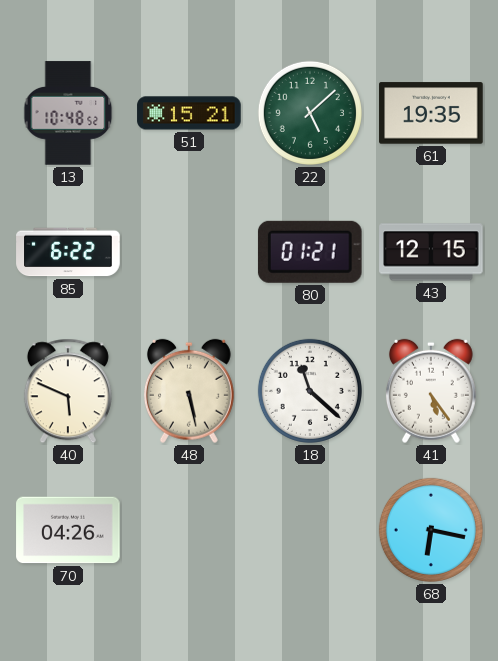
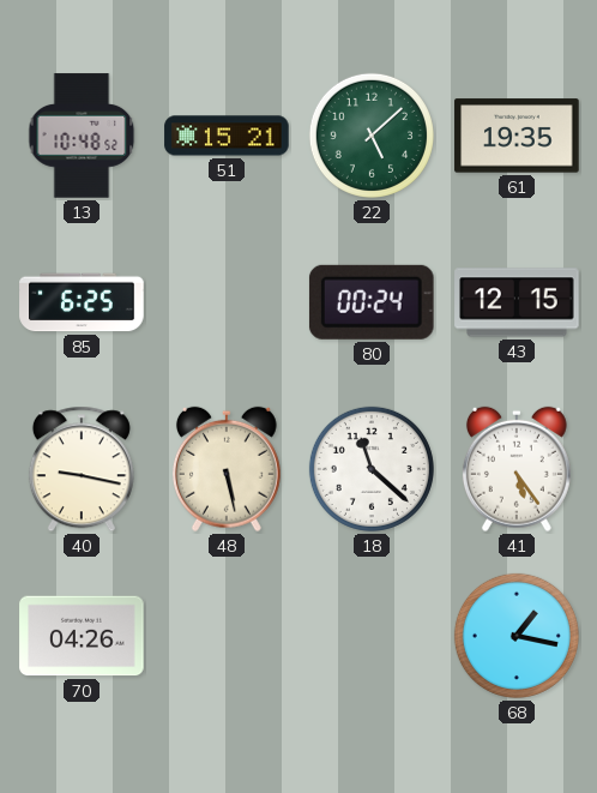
85: 6:22 -> 6:25
80: 01:21 -> 00:24
40: 5:49 -> 9:17
68: 6:17 -> 1:17
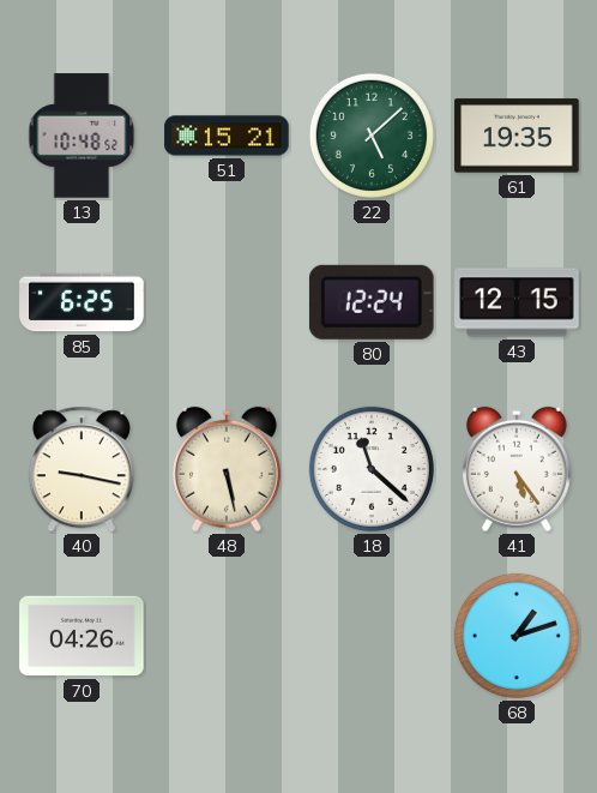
80: 00:24 -> 12:24
68: 1:17 -> 1:12
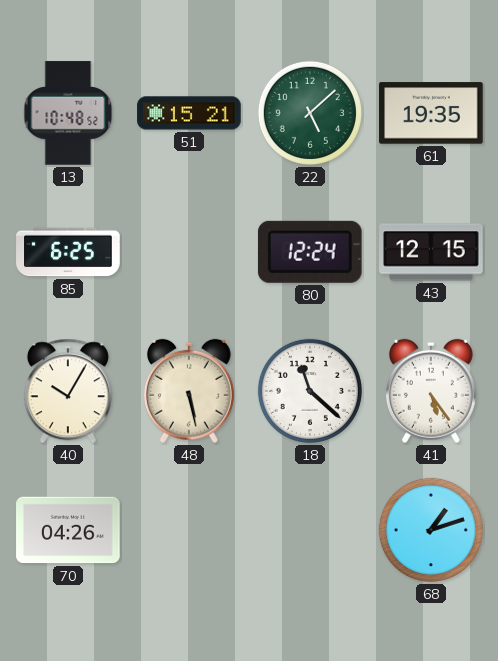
40: 9:17 -> 10:05
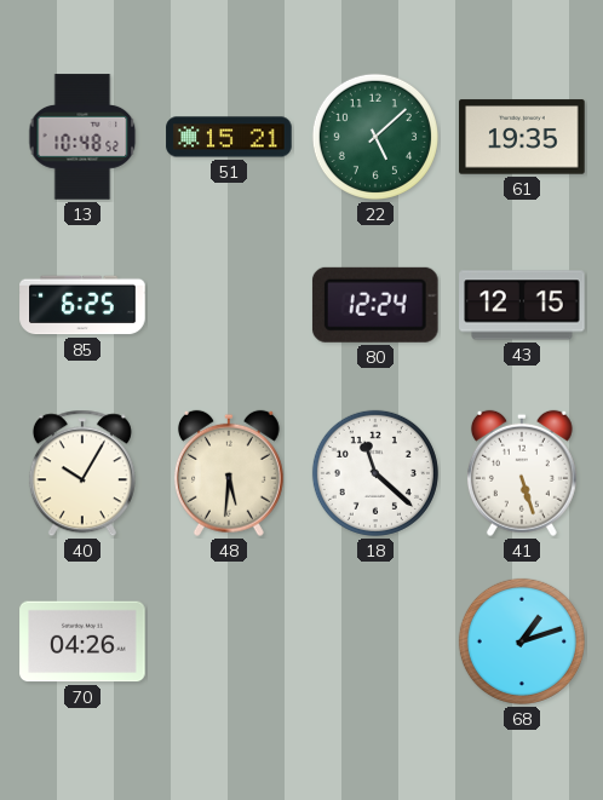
48: 5:28 -> 5:31
41: 5:24 -> 5:27
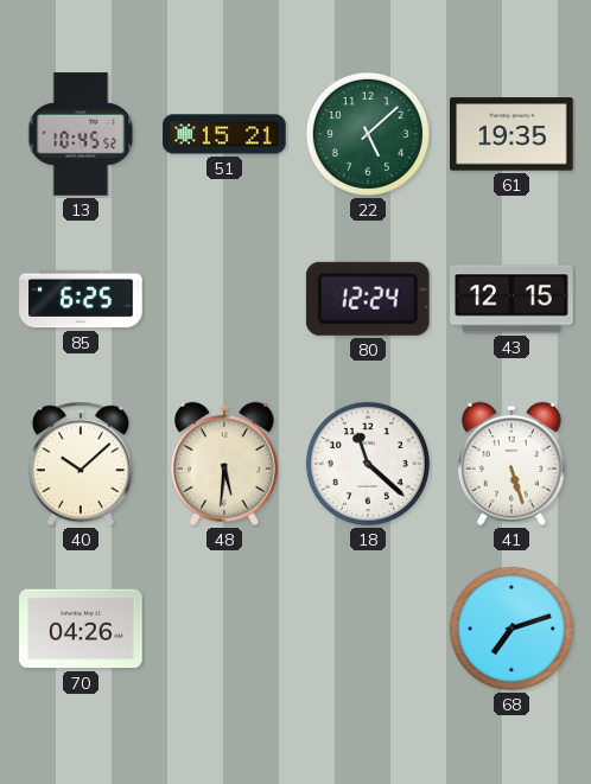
13: 10:48 -> 10:45
40: 10:05 -> 10:08
68: 1:12 -> 7:12
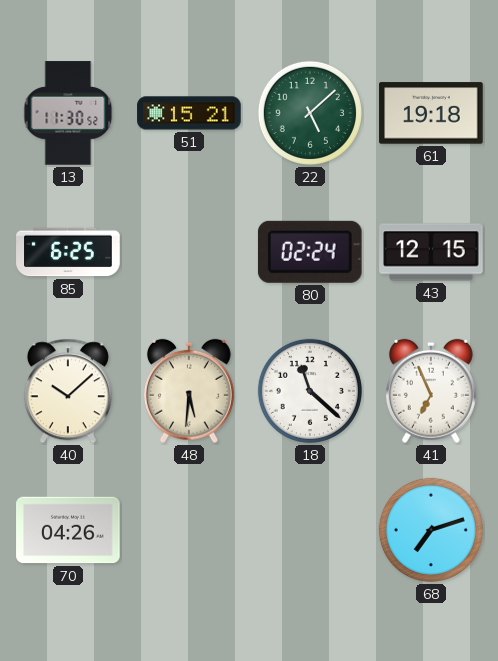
13: 10:45 -> 11:30
61: 19:35 -> 19:18
80: 12:24 -> 02:24
41: 5:27 -> 6:56
